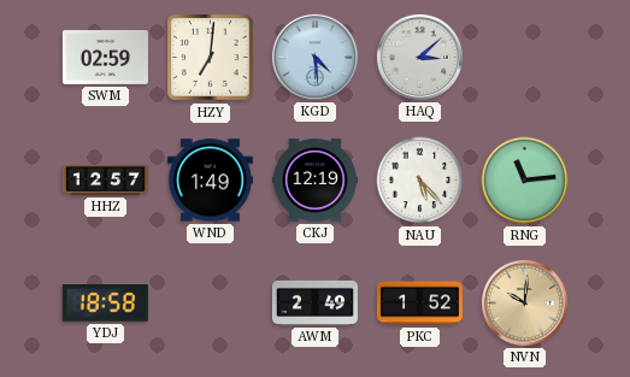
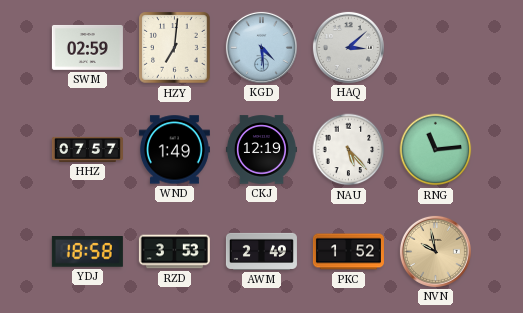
HHZ: 12:57 -> 07:57
RZD: none -> 3:53
NVN: 10:01 -> 9:58
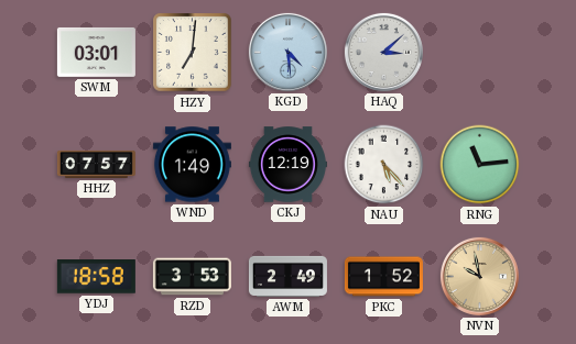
SWM: 02:59 -> 03:01
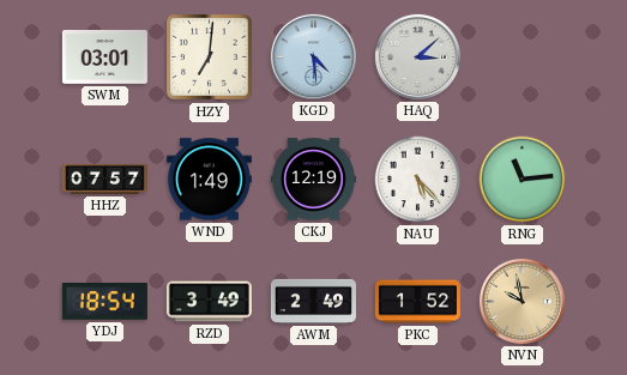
YDJ: 18:58 -> 18:54
RZD: 3:53 -> 3:49
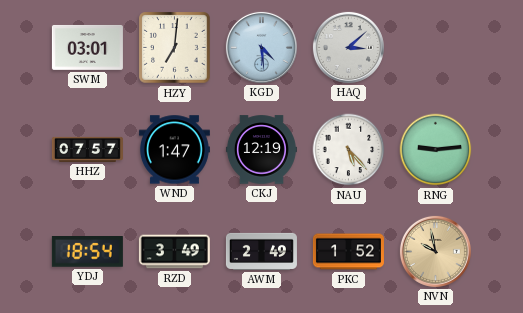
WND: 1:49 -> 1:47
RNG: 11:14 -> 9:14
